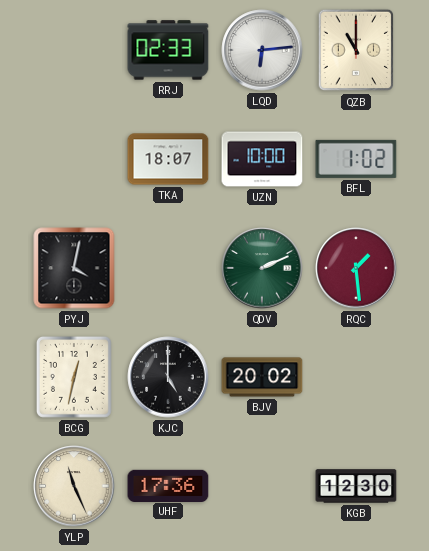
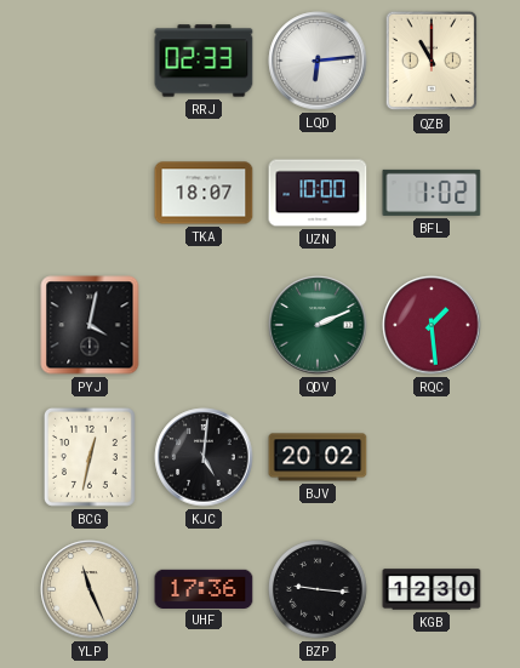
KJC: 5:00 -> 5:01
BZP: none -> 9:16
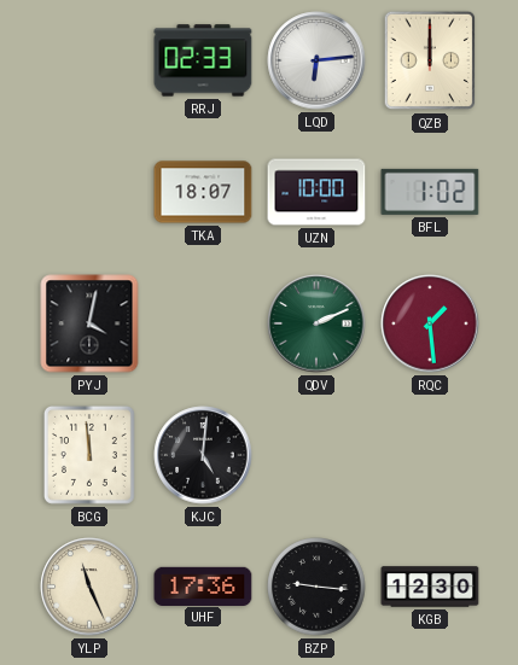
QZB: 11:00 -> 12:00
BCG: 12:32 -> 11:59
BJV: 20:02 -> none
